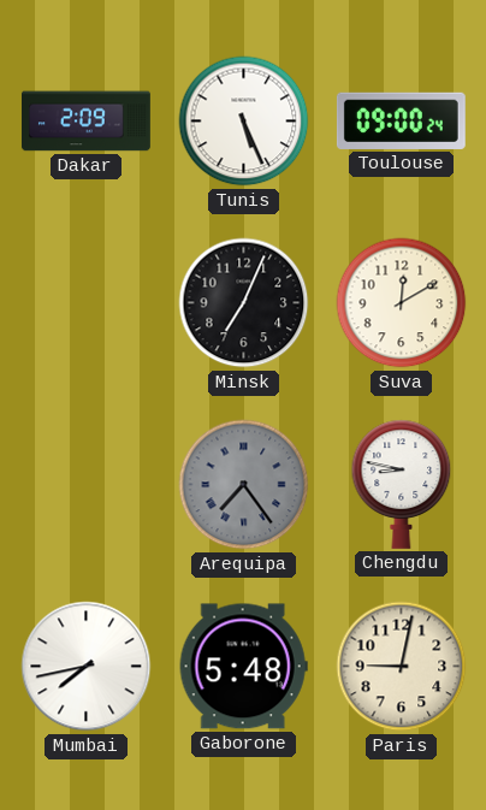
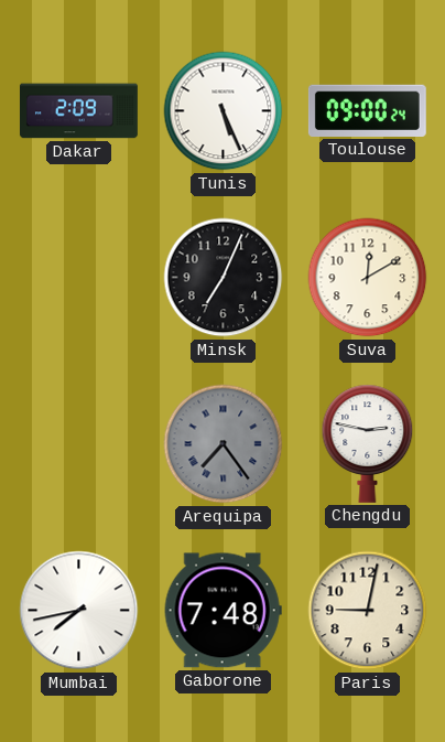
Chengdu: 8:47 -> 2:47
Gaborone: 5:48 -> 7:48
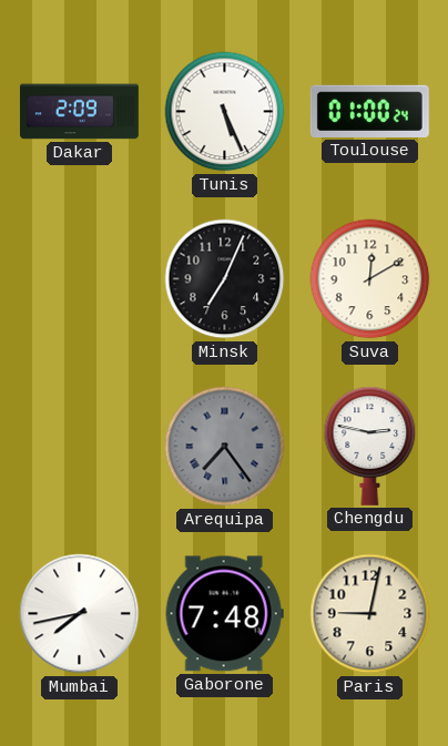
Toulouse: 09:00 -> 01:00
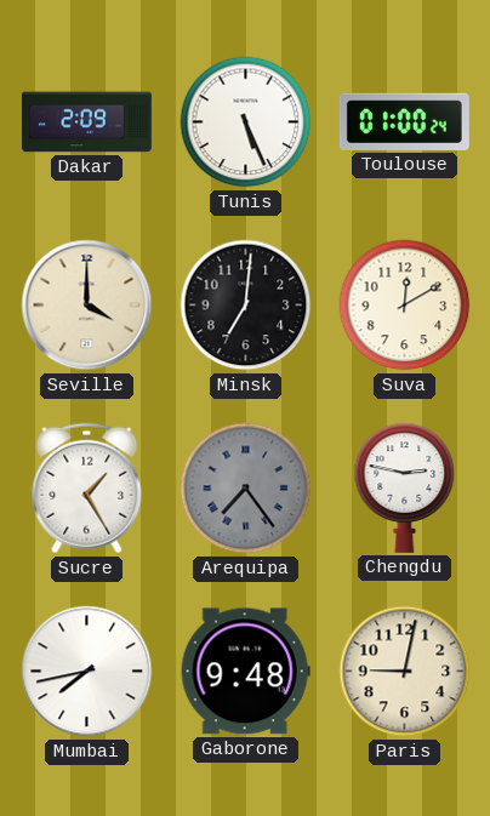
Seville: none -> 4:00
Minsk: 7:04 -> 7:01
Sucre: none -> 1:25
Gaborone: 7:48 -> 9:48
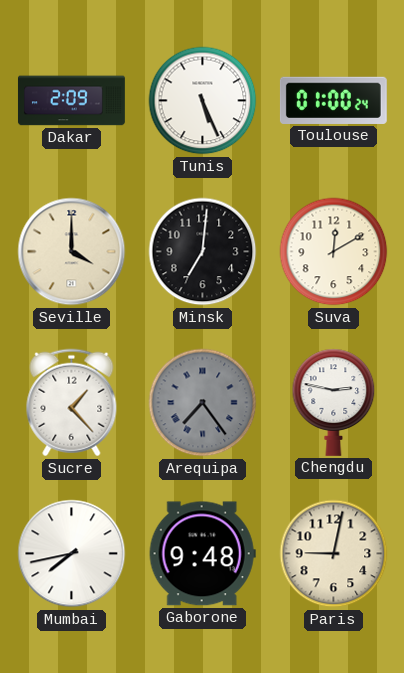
Sucre: 1:25 -> 1:23
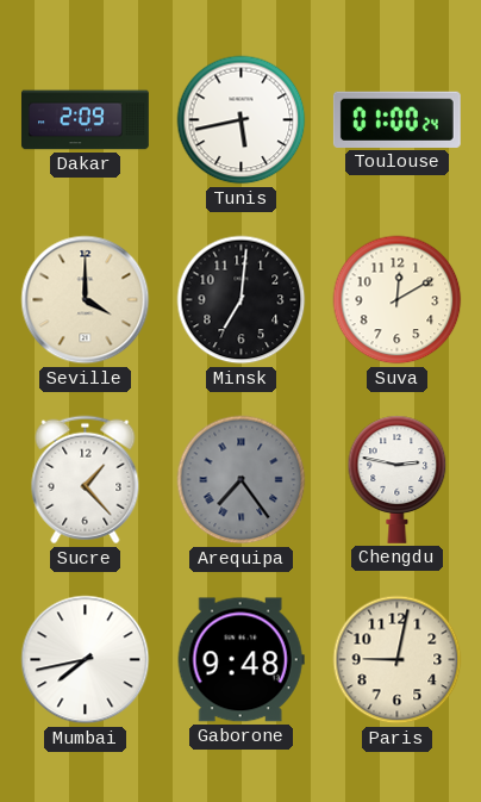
Tunis: 5:26 -> 5:43
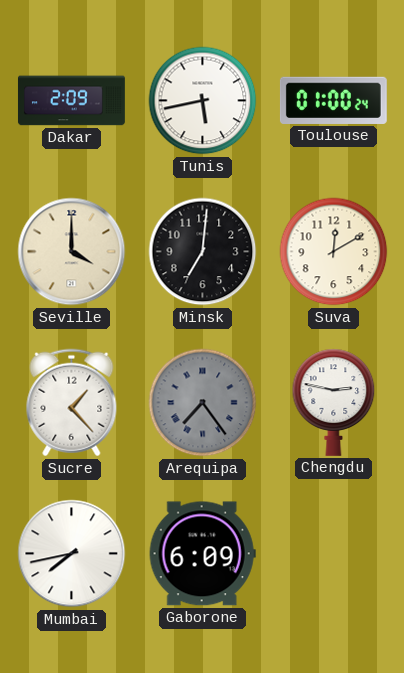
Gaborone: 9:48 -> 6:09
Paris: 9:02 -> none
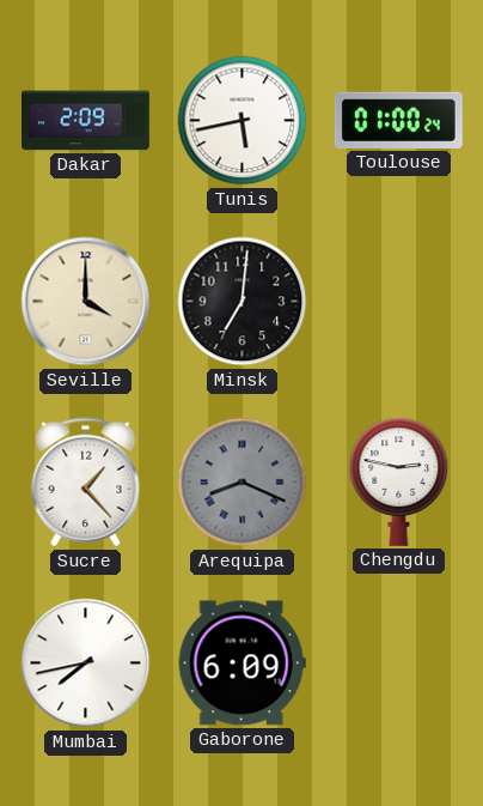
Suva: 12:10 -> none
Arequipa: 7:24 -> 8:19
